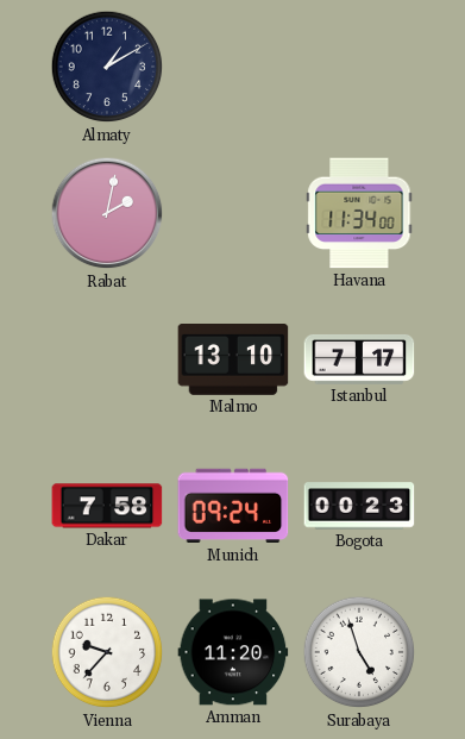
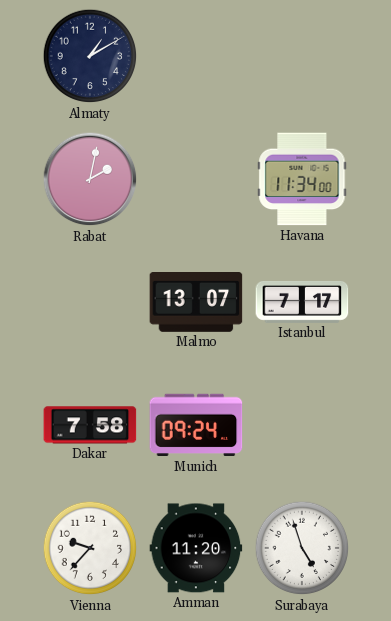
Malmo: 13:10 -> 13:07
Bogota: 00:23 -> none
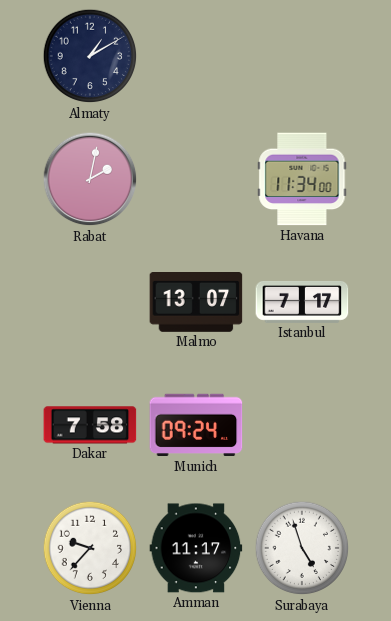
Amman: 11:20 -> 11:17
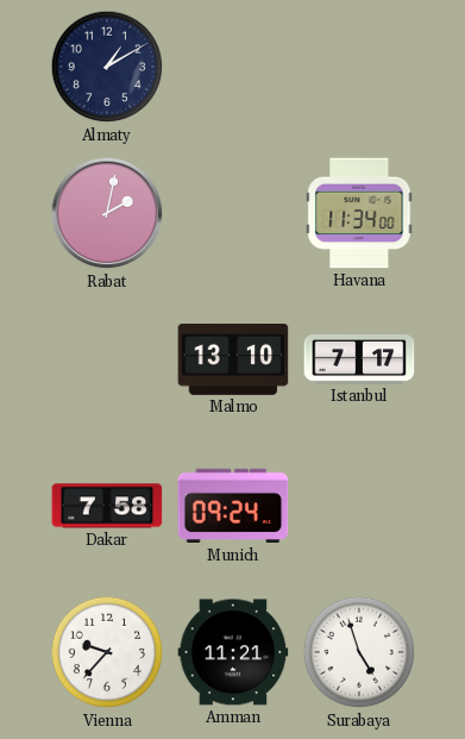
Malmo: 13:07 -> 13:10
Amman: 11:17 -> 11:21
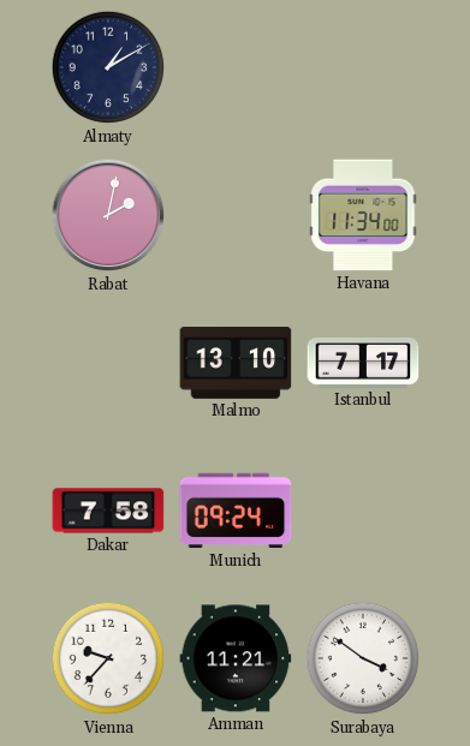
Surabaya: 4:57 -> 3:51
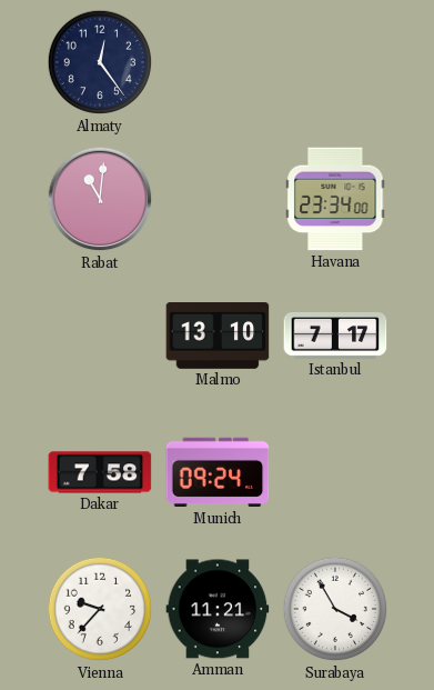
Almaty: 1:10 -> 12:24
Rabat: 2:02 -> 11:01
Havana: 11:34 -> 23:34
Surabaya: 3:51 -> 3:55
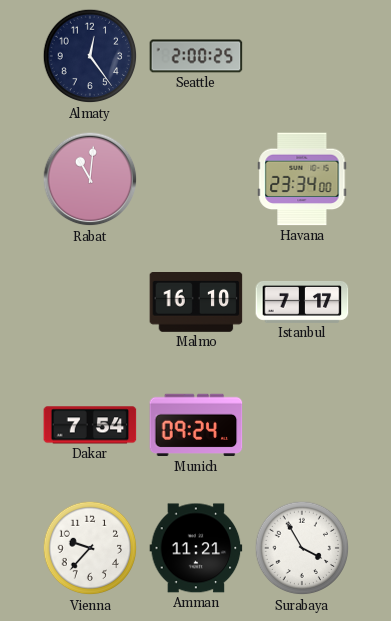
Seattle: none -> 2:00
Malmo: 13:10 -> 16:10
Dakar: 7:58 -> 7:54
